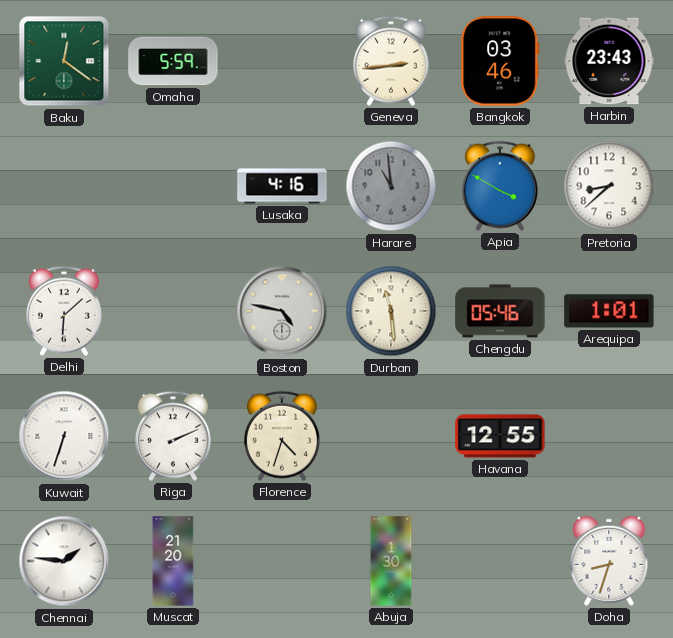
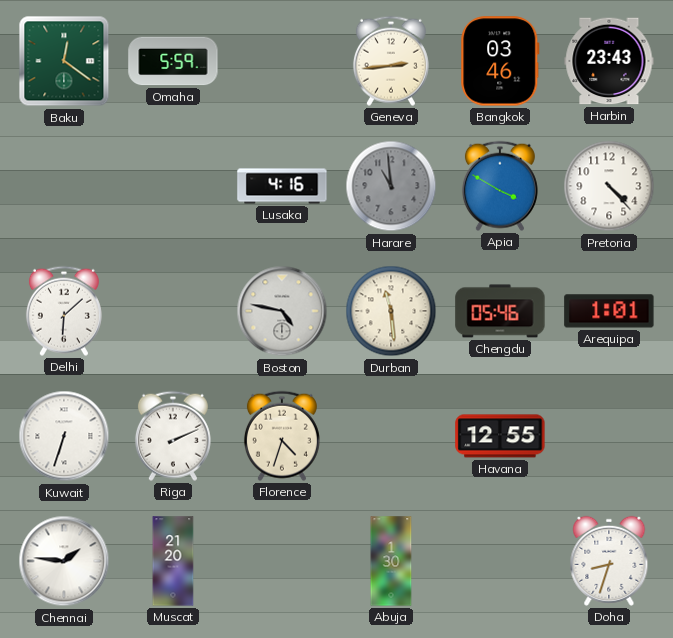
Pretoria: 8:38 -> 4:23
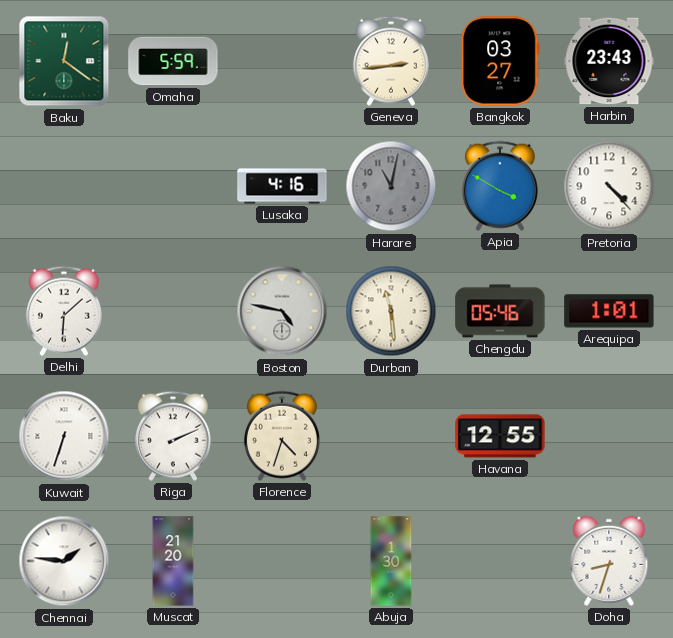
Bangkok: 03:46 -> 03:27
Harare: 10:59 -> 11:02
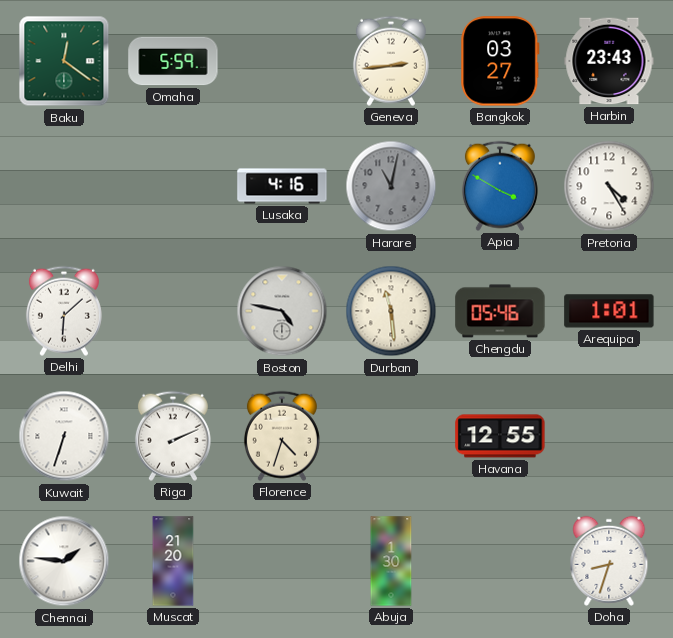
Pretoria: 4:23 -> 4:25
